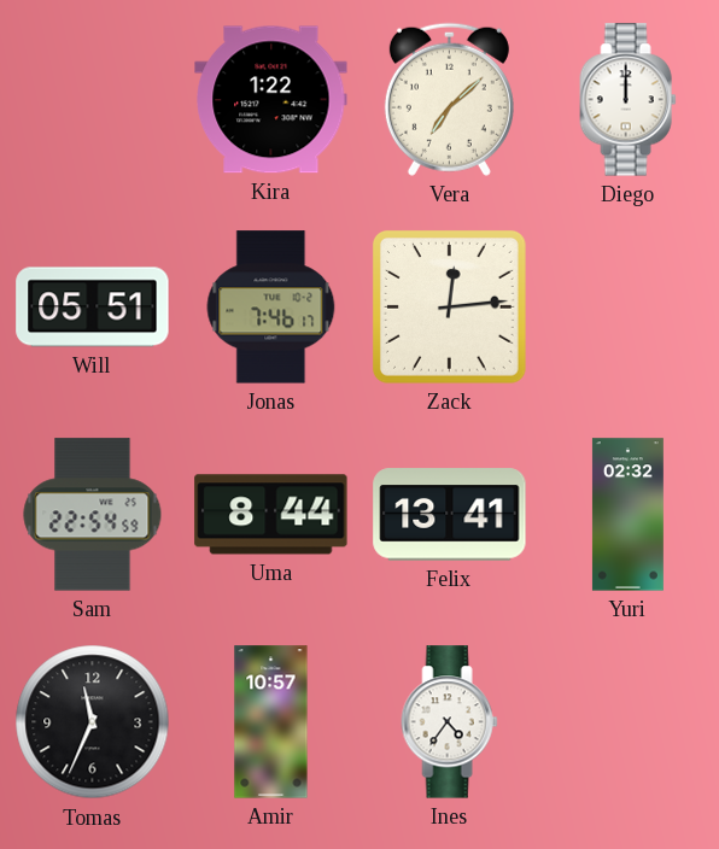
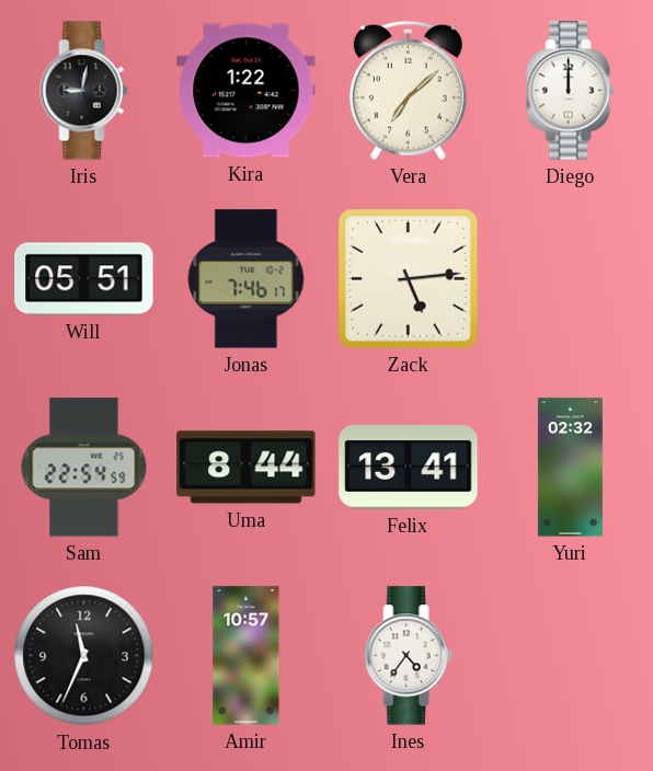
Iris: none -> 9:02
Zack: 12:14 -> 5:14
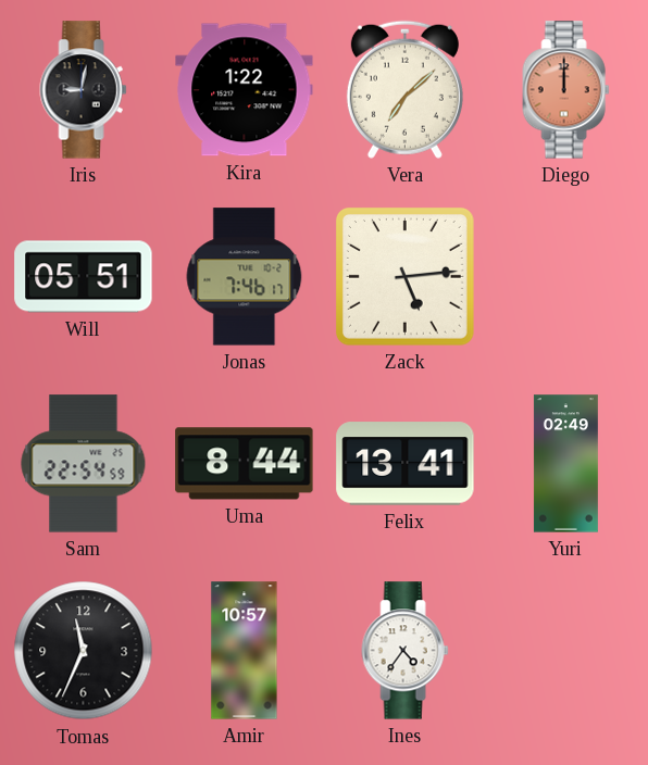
Diego dial: white -> salmon
Yuri: 02:32 -> 02:49
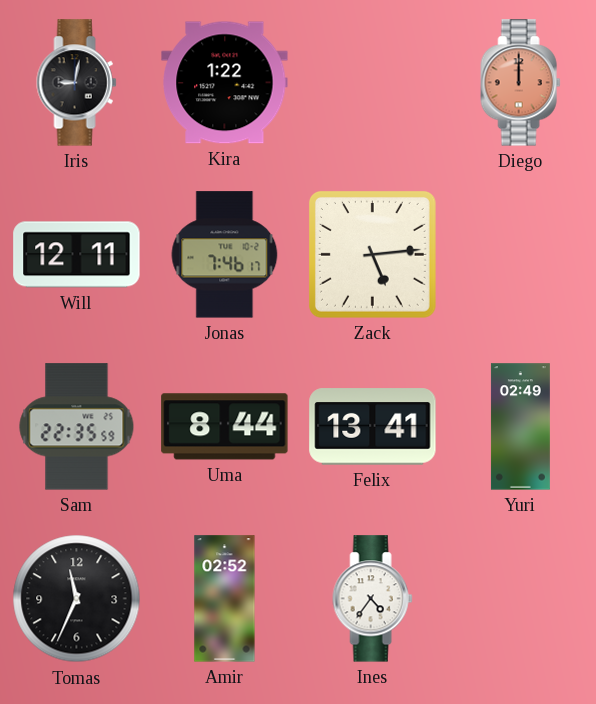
Vera: 7:08 -> none
Will: 05:51 -> 12:11
Sam: 22:54 -> 22:35
Amir: 10:57 -> 02:52
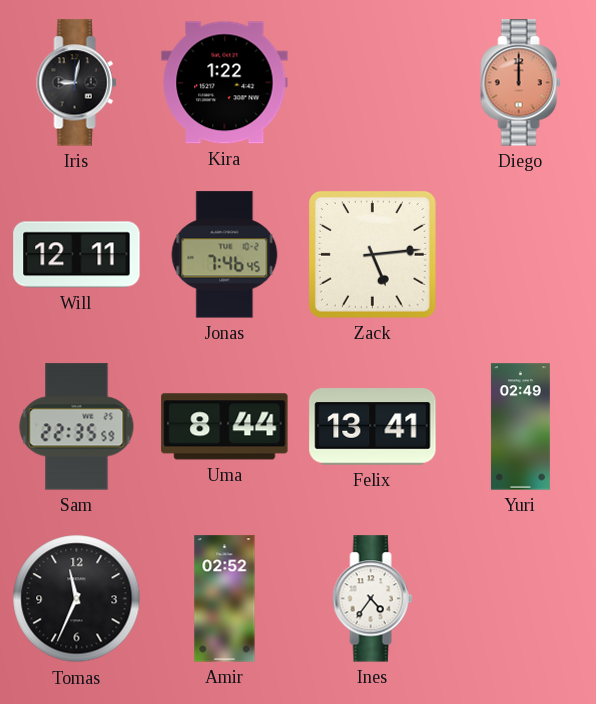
Jonas: 7:46:17 -> 7:46:45
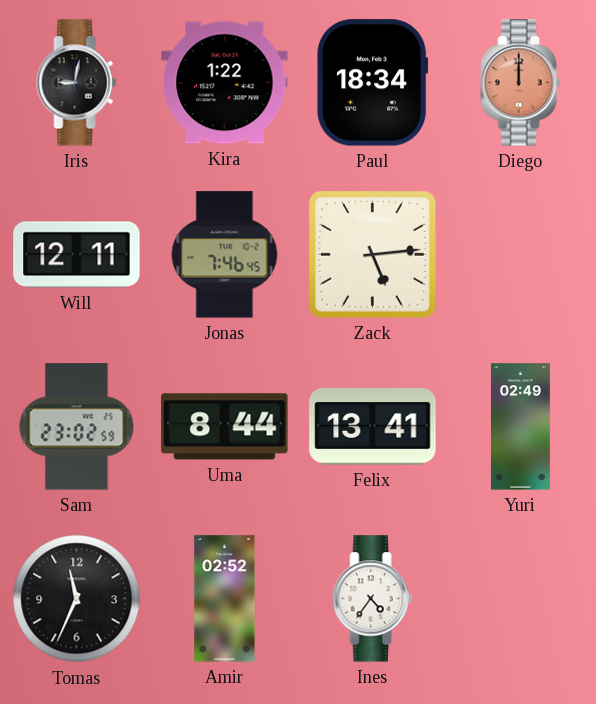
Paul: none -> 18:34
Sam: 22:35 -> 23:02
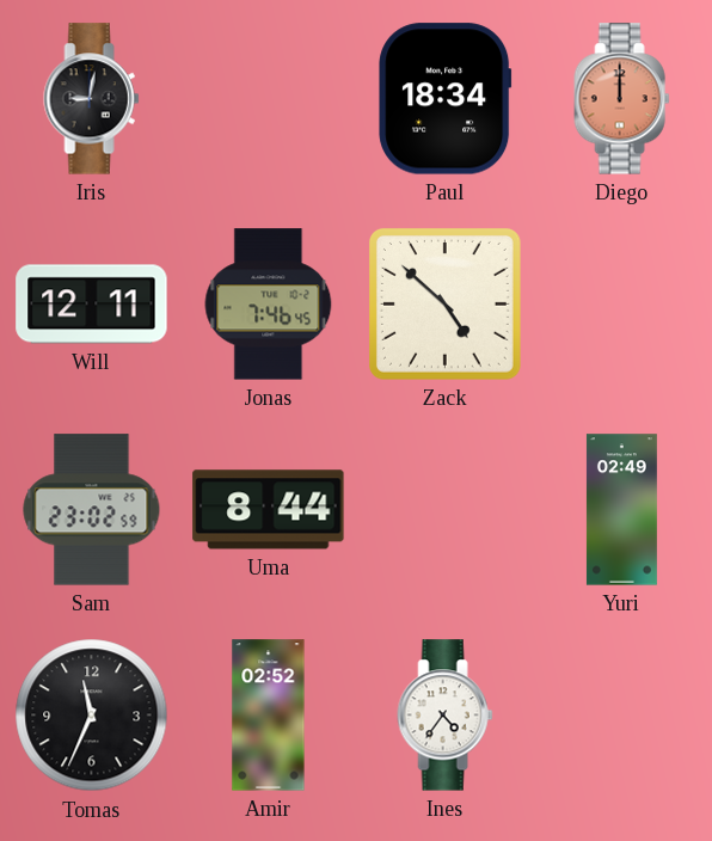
Kira: 1:22 -> none
Zack: 5:14 -> 4:52
Felix: 13:41 -> none
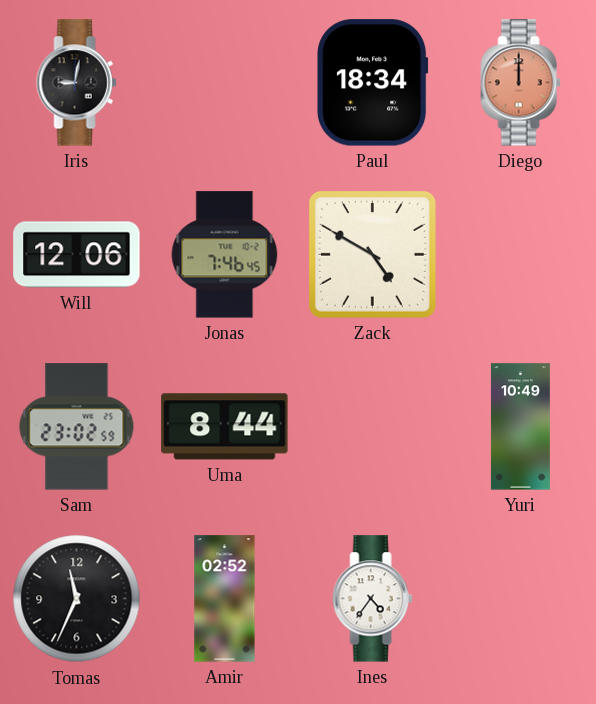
Will: 12:11 -> 12:06
Zack: 4:52 -> 4:50
Yuri: 02:49 -> 10:49
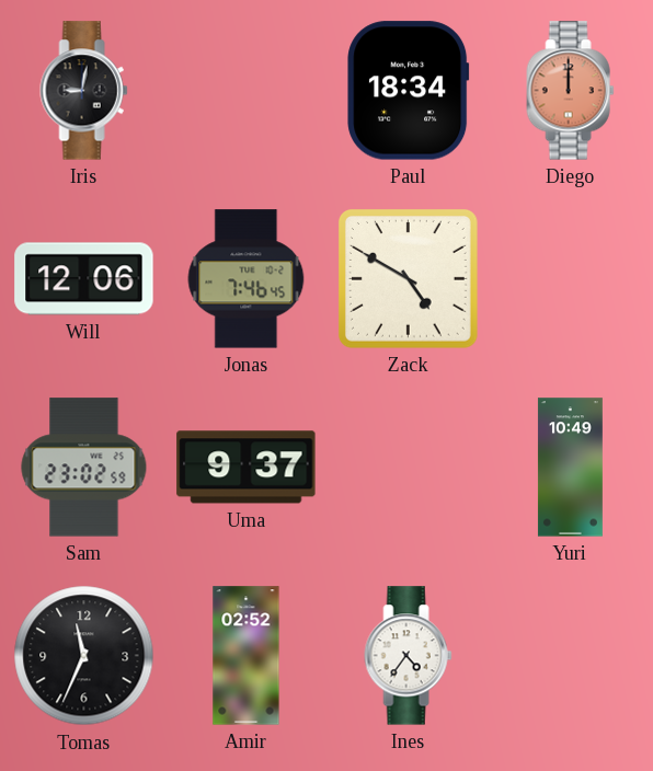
Uma: 8:44 -> 9:37
